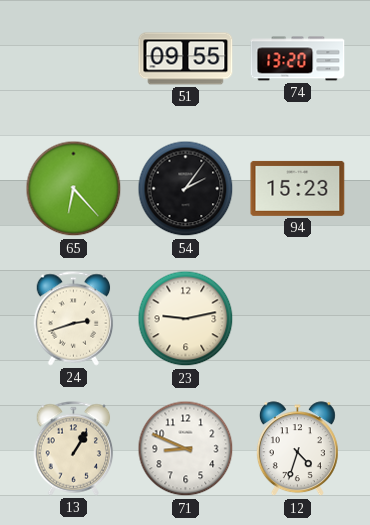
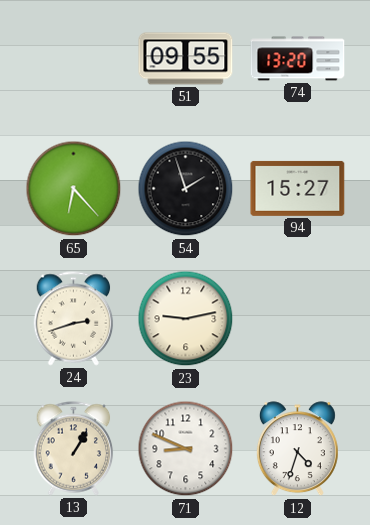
54: 2:06 -> 1:57
94: 15:23 -> 15:27
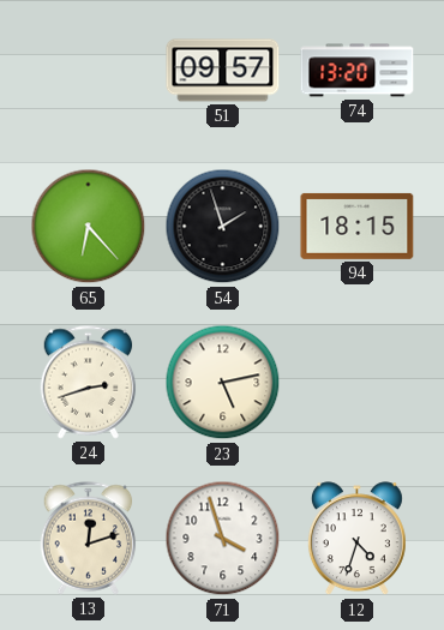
51: 09:55 -> 09:57
94: 15:27 -> 18:15
23: 9:13 -> 5:13
13: 1:05 -> 12:12
71: 8:49 -> 3:57
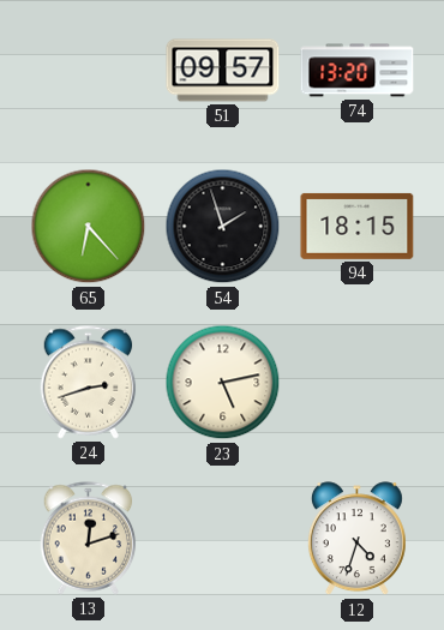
71: 3:57 -> none
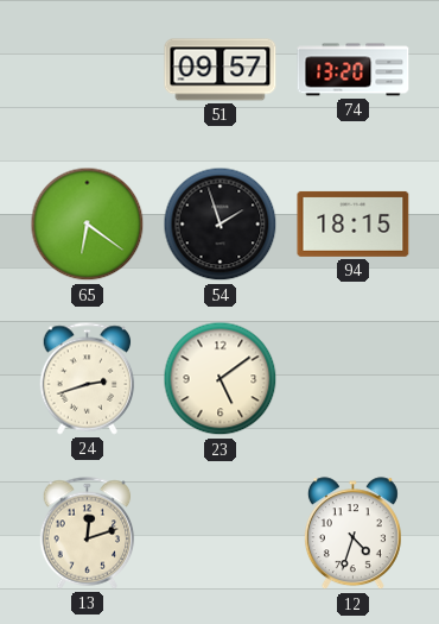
65: 6:23 -> 6:21
23: 5:13 -> 5:09
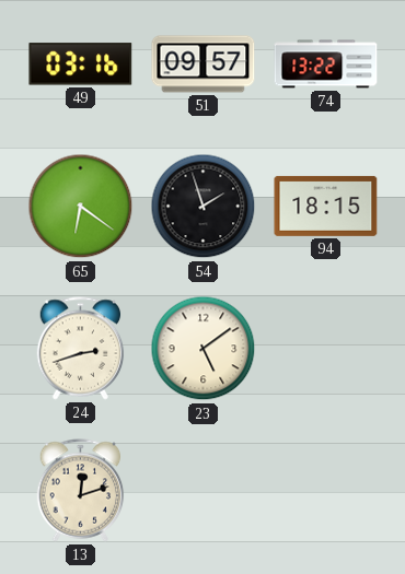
49: none -> 03:16
74: 13:20 -> 13:22
12: 4:33 -> none
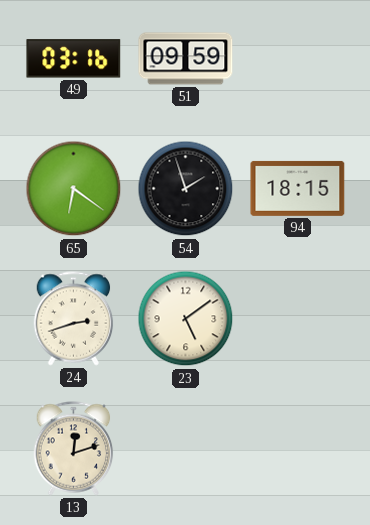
51: 09:57 -> 09:59
74: 13:22 -> none
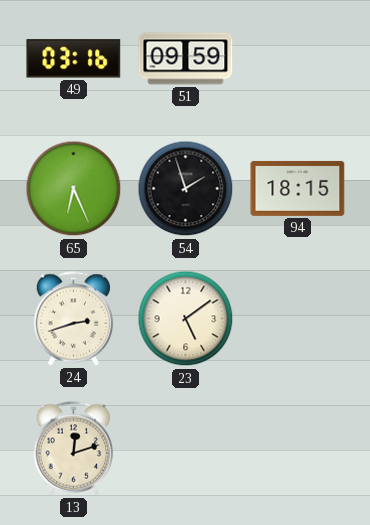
65: 6:21 -> 6:26
